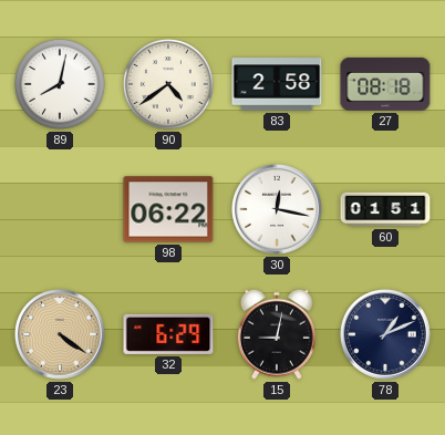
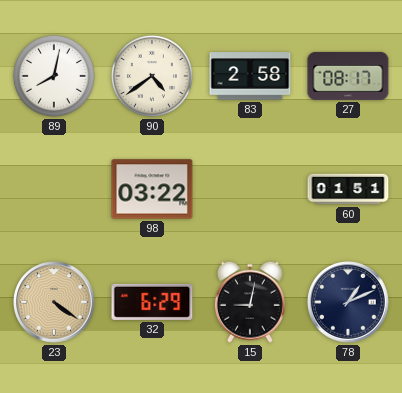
27: 08:18 -> 08:17
98: 06:22 -> 03:22
30: 12:17 -> none
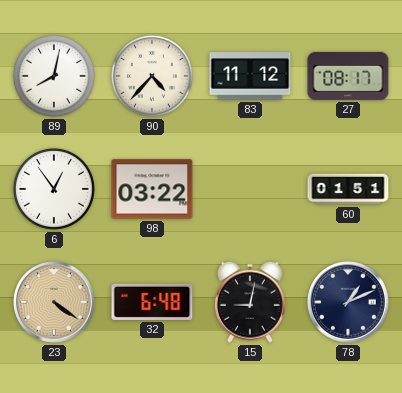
90: 4:39 -> 4:37
83: 2:58 -> 11:12
6: none -> 12:54
32: 6:29 -> 6:48
